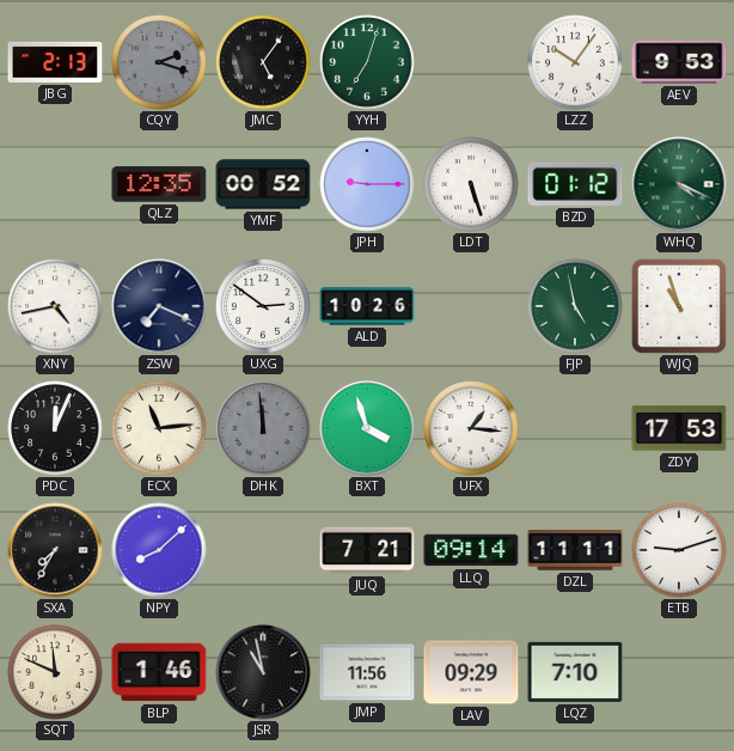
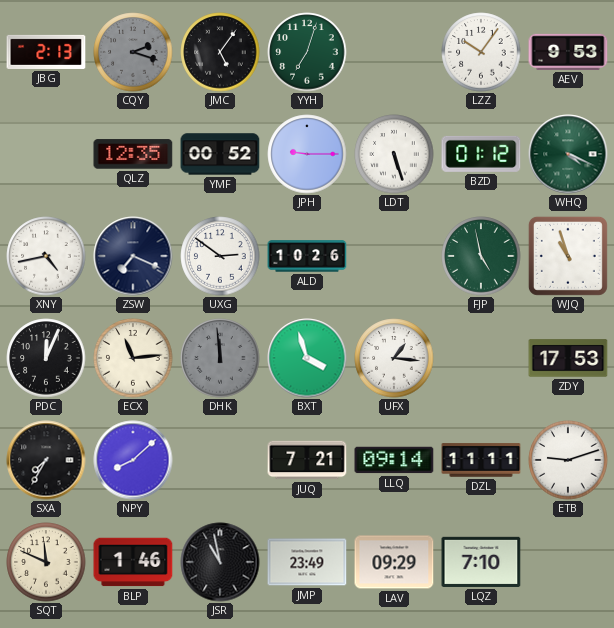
JMP: 11:56 -> 23:49
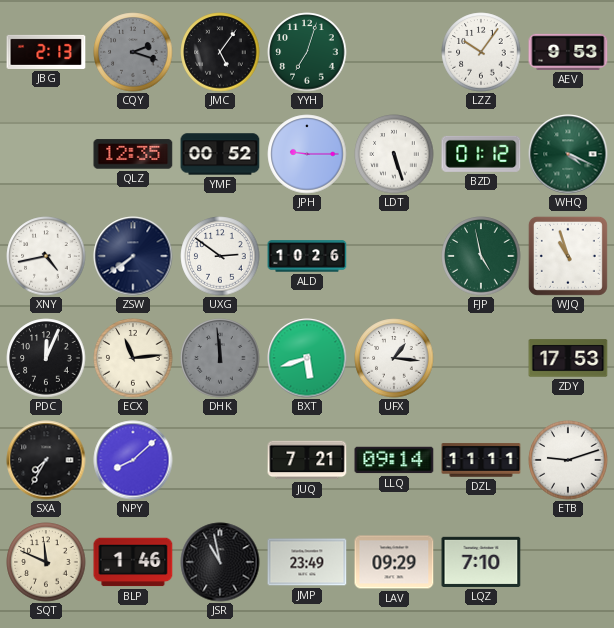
ZSW: 7:19 -> 7:39
BXT: 3:57 -> 5:42
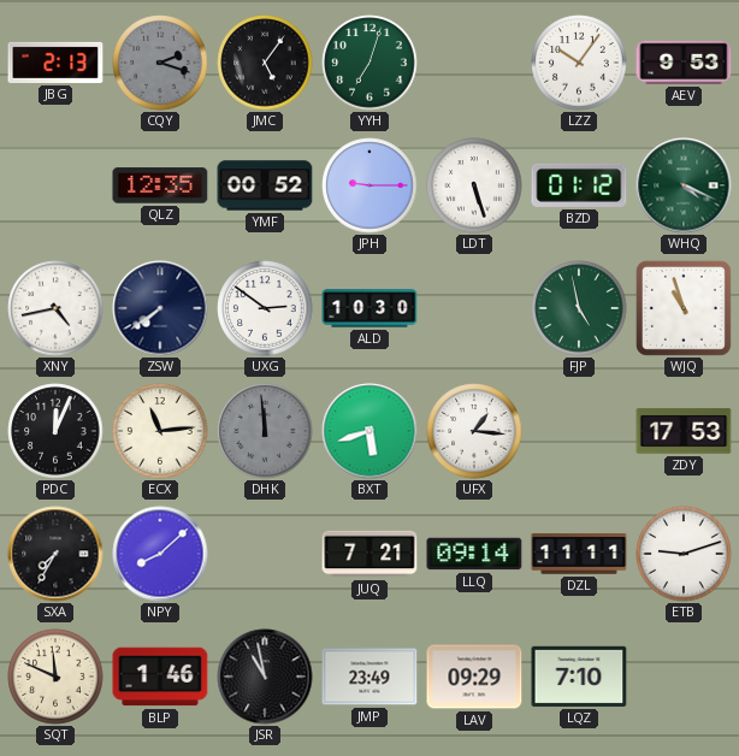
ALD: 10:26 -> 10:30
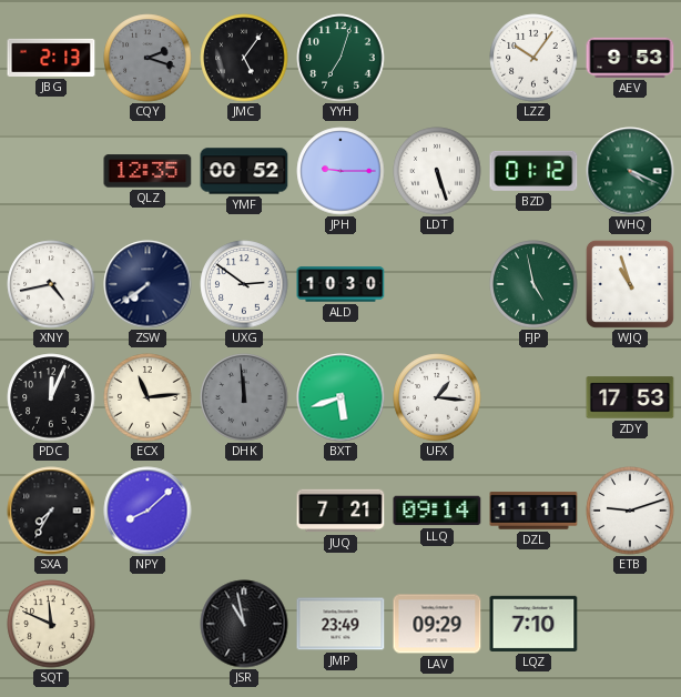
BLP: 1:46 -> none
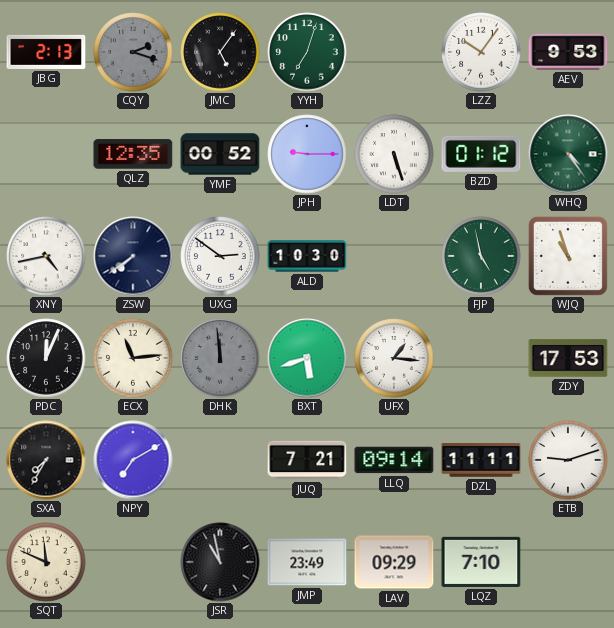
WHQ: 4:19 -> 4:24
NPY: 8:08 -> 7:10
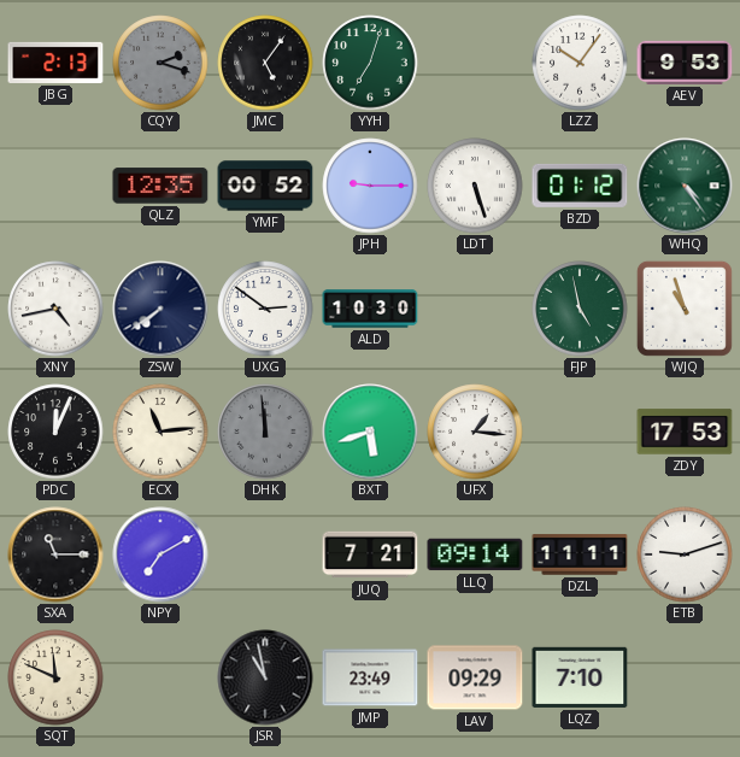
SXA: 7:35 -> 11:15
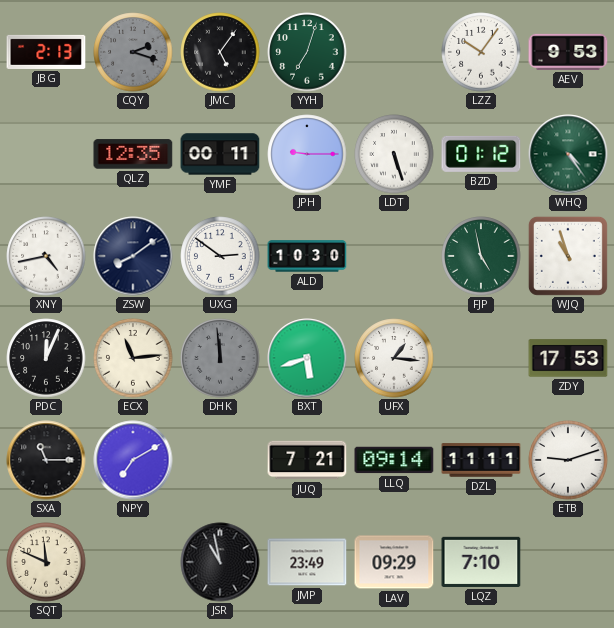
YMF: 00:52 -> 00:11
ZSW: 7:39 -> 8:09
